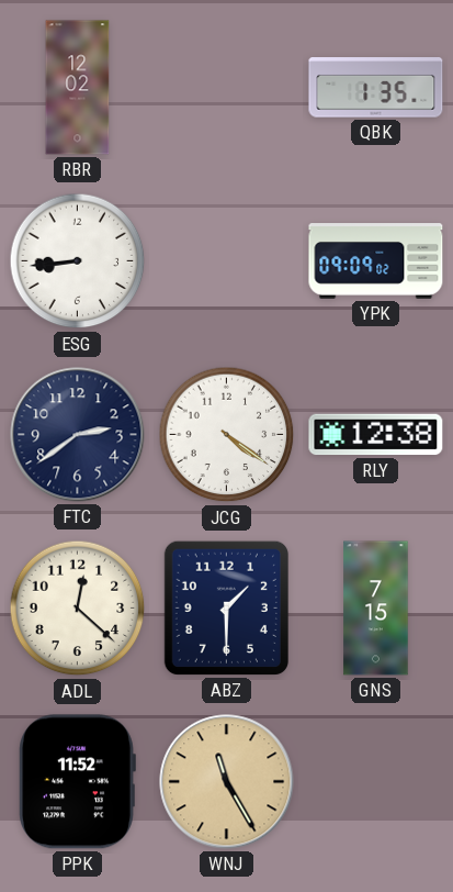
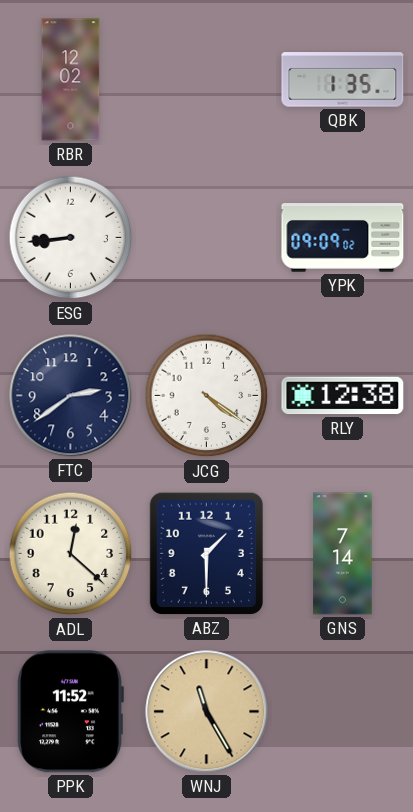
GNS: 7:15 -> 7:14
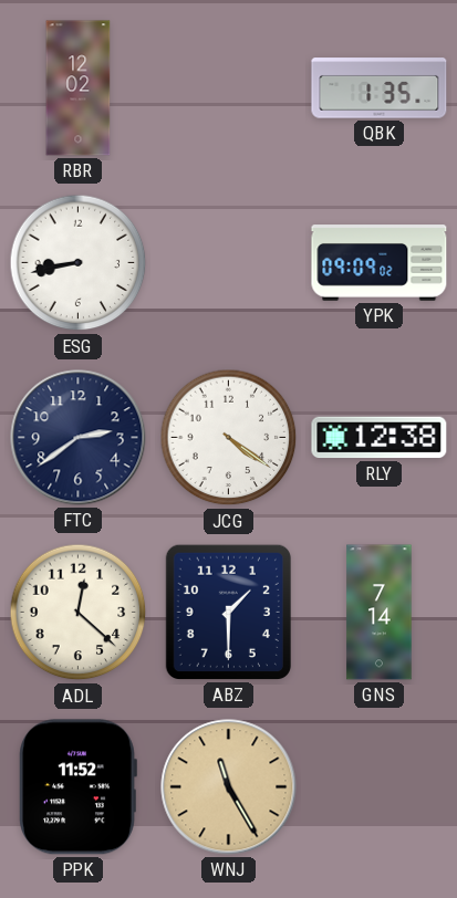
ESG: 8:44 -> 8:43
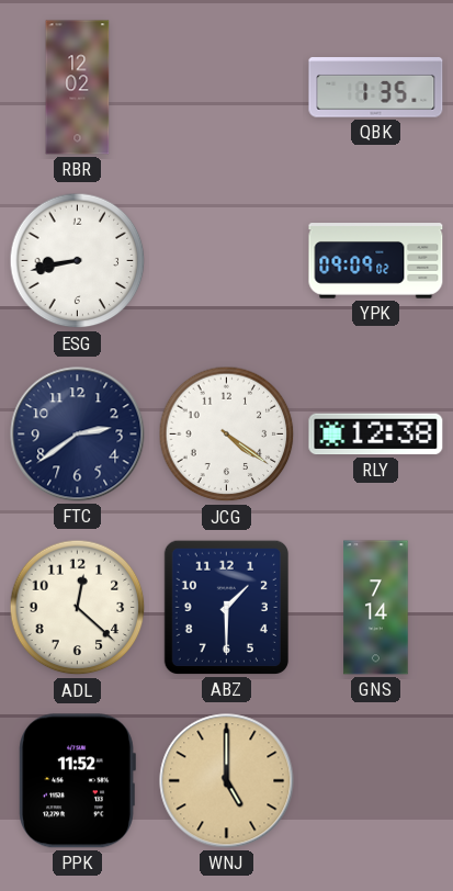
WNJ: 11:25 -> 5:00
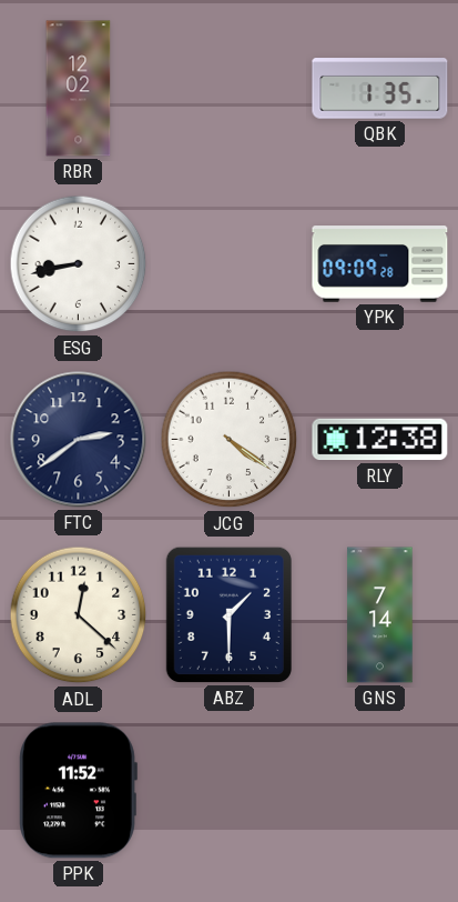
YPK: 09:09:02 -> 09:09:28
WNJ: 5:00 -> none
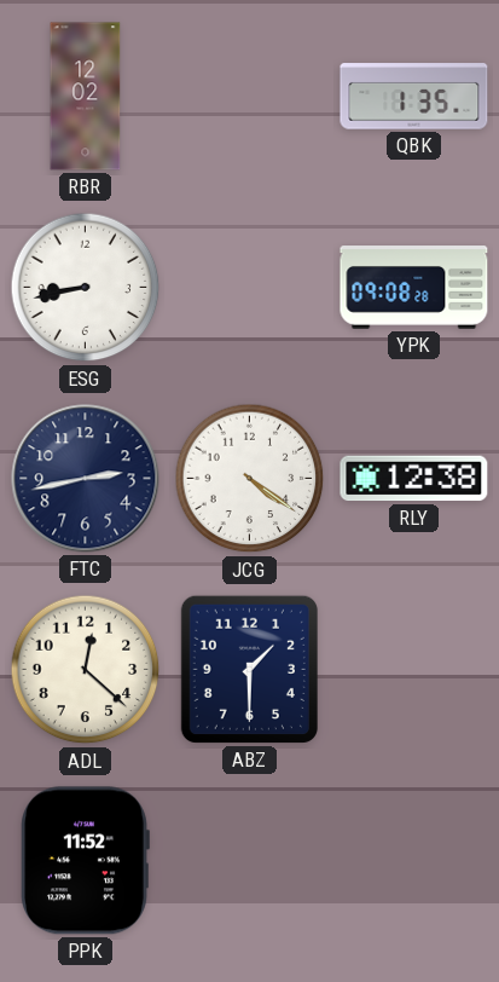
YPK: 09:09 -> 09:08
FTC: 2:39 -> 2:43
GNS: 7:14 -> none
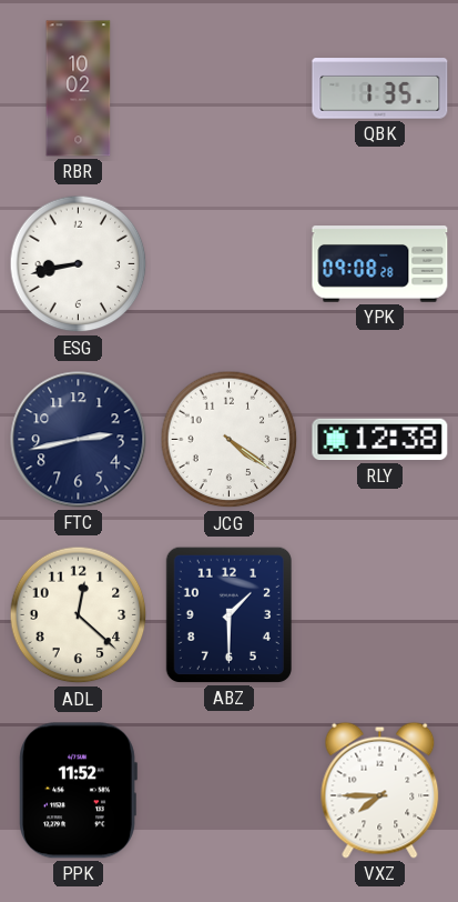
RBR: 12:02 -> 10:02
VXZ: none -> 7:45
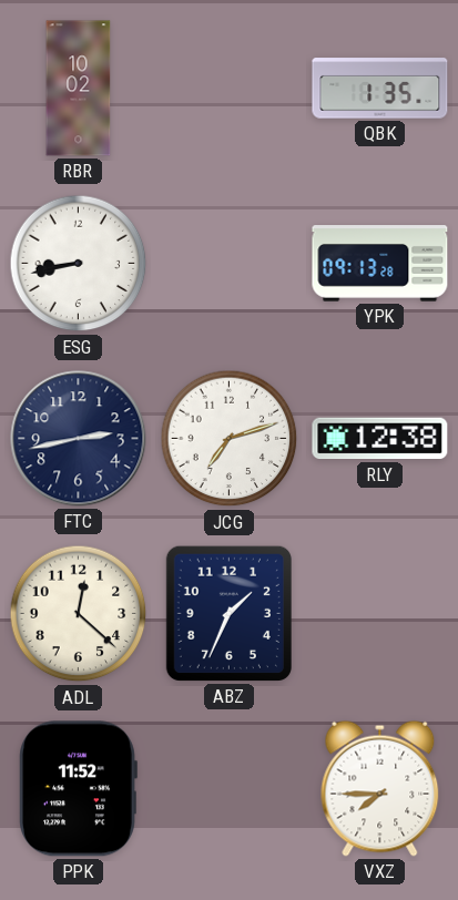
YPK: 09:08 -> 09:13
JCG: 4:21 -> 7:12
ABZ: 1:30 -> 1:34
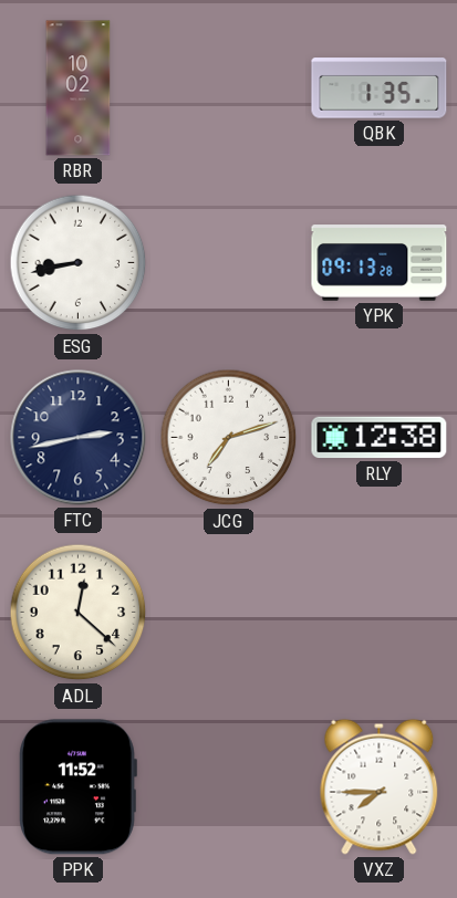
ABZ: 1:34 -> none
